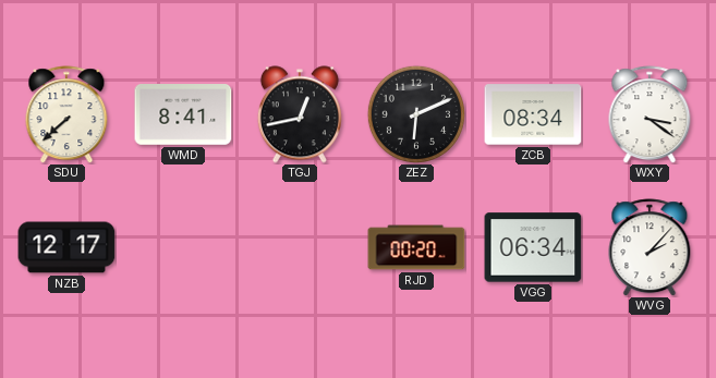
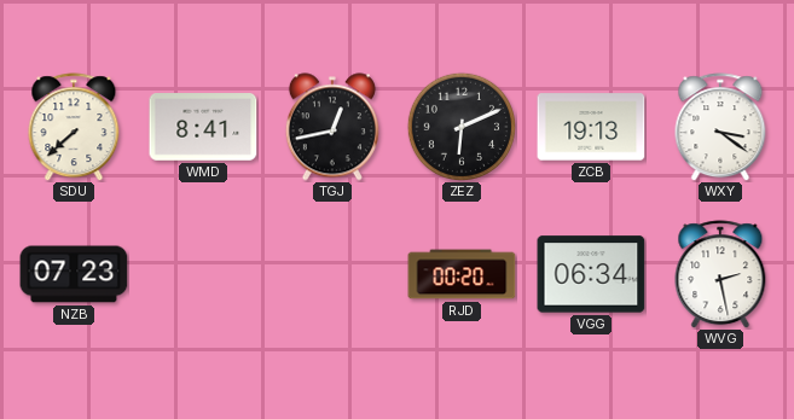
ZCB: 08:34 -> 19:13
NZB: 12:17 -> 07:23
WVG: 2:07 -> 2:28
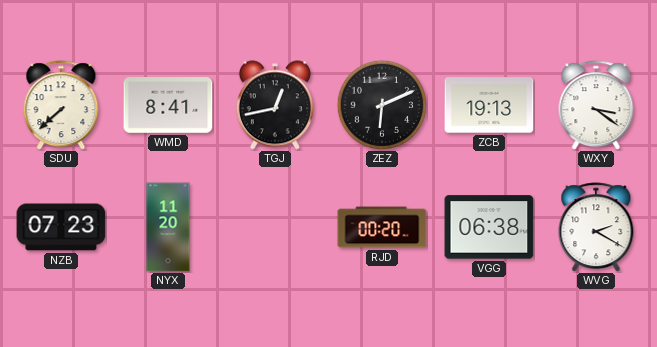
NYX: none -> 11:20
VGG: 06:34 -> 06:38
WVG: 2:28 -> 2:20
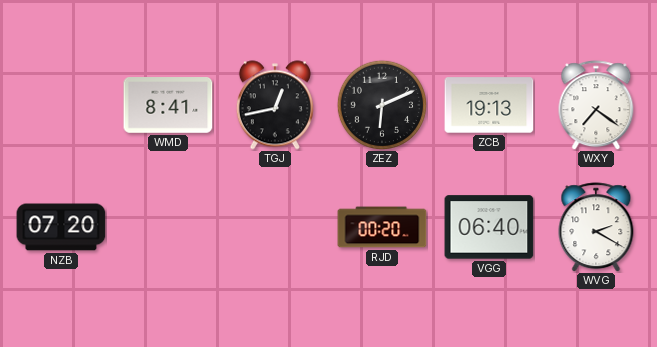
SDU: 7:38 -> none
WXY: 3:21 -> 7:21
NZB: 07:23 -> 07:20
NYX: 11:20 -> none
VGG: 06:38 -> 06:40
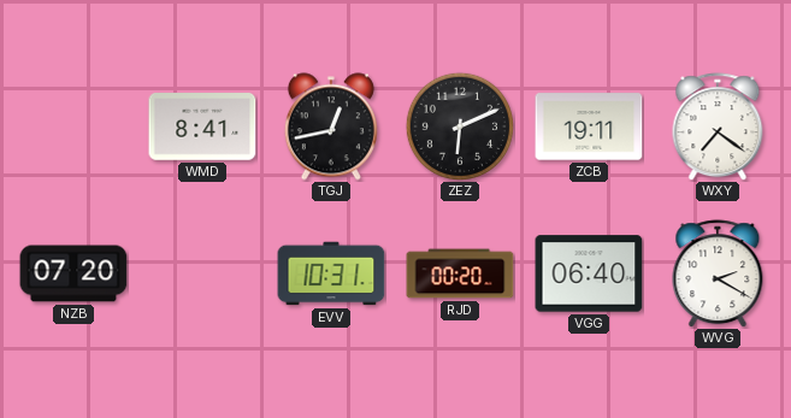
ZCB: 19:13 -> 19:11
EVV: none -> 10:31
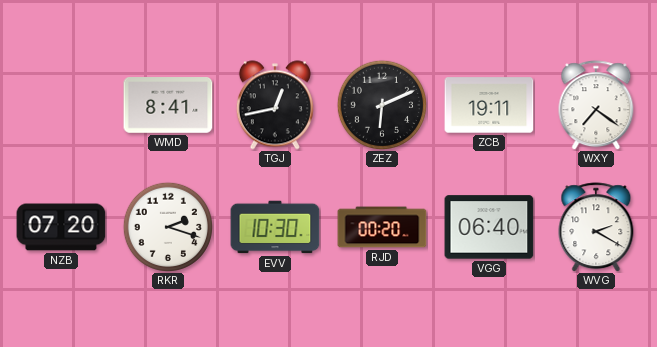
RKR: none -> 2:18
EVV: 10:31 -> 10:30
